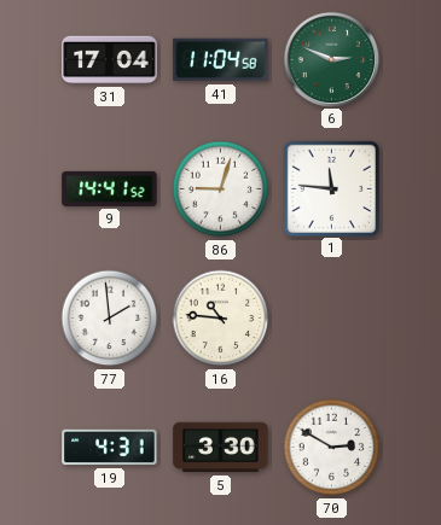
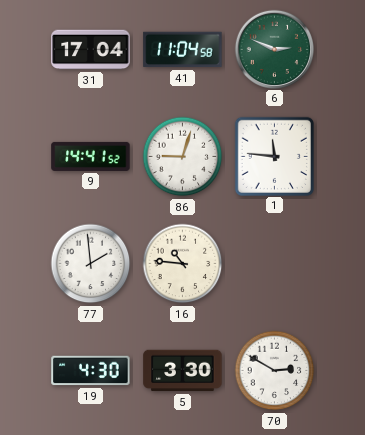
19: 4:31 -> 4:30
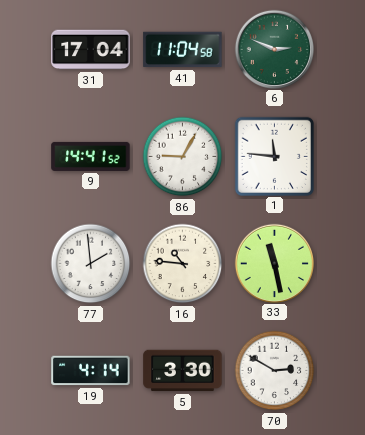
86: 9:03 -> 9:05
33: none -> 11:28
19: 4:30 -> 4:14
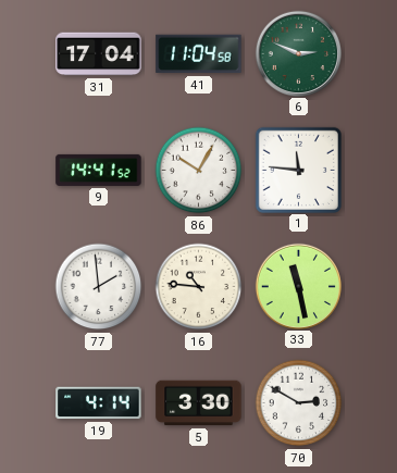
86: 9:05 -> 10:05
